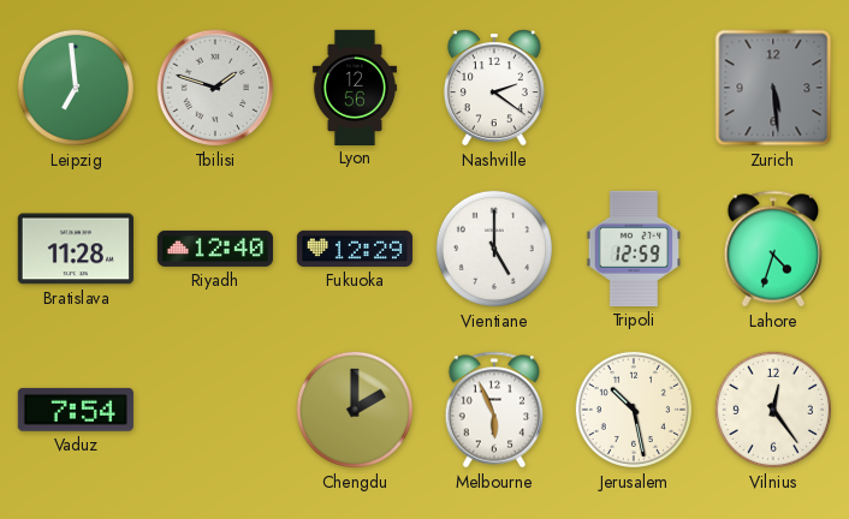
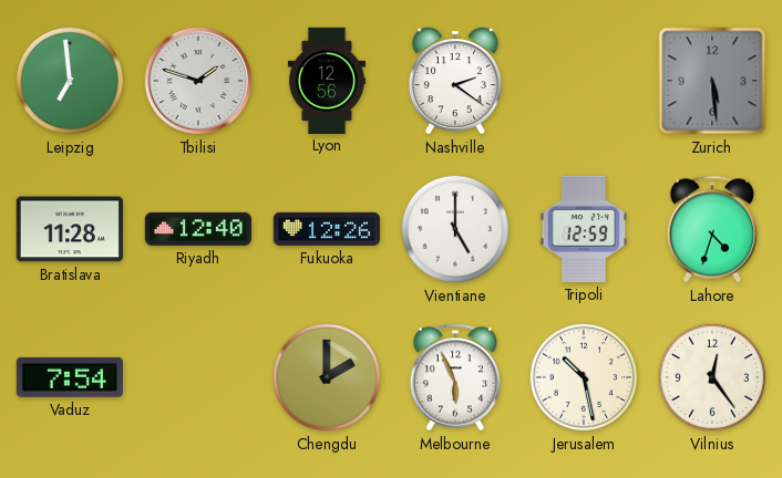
Fukuoka: 12:29 -> 12:26
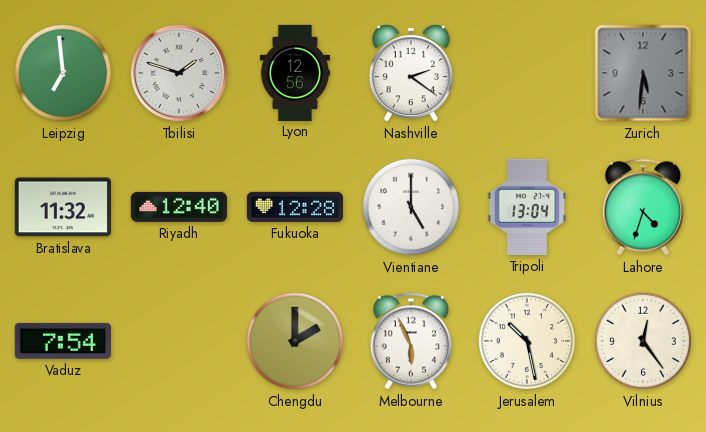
Zurich: 5:29 -> 5:31
Bratislava: 11:28 -> 11:32
Fukuoka: 12:26 -> 12:28
Tripoli: 12:59 -> 13:04
